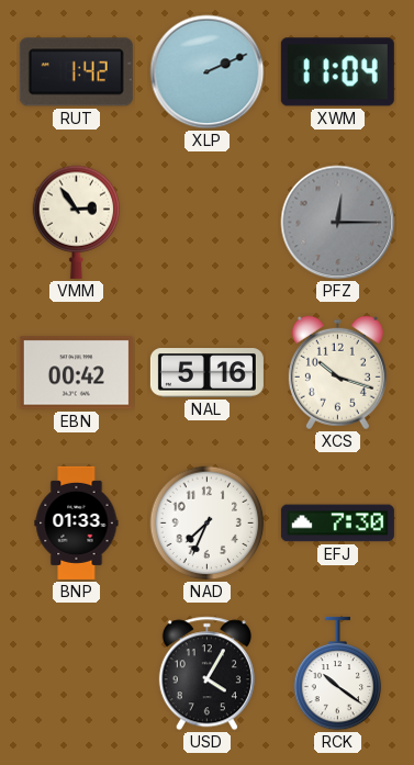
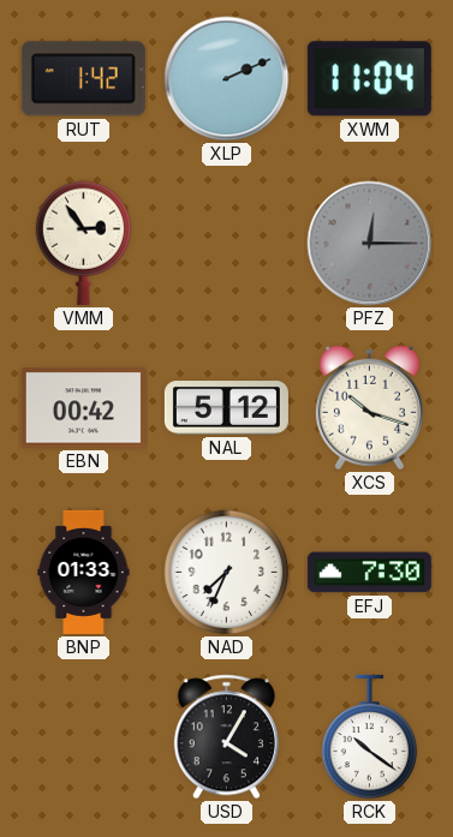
NAL: 5:16 -> 5:12
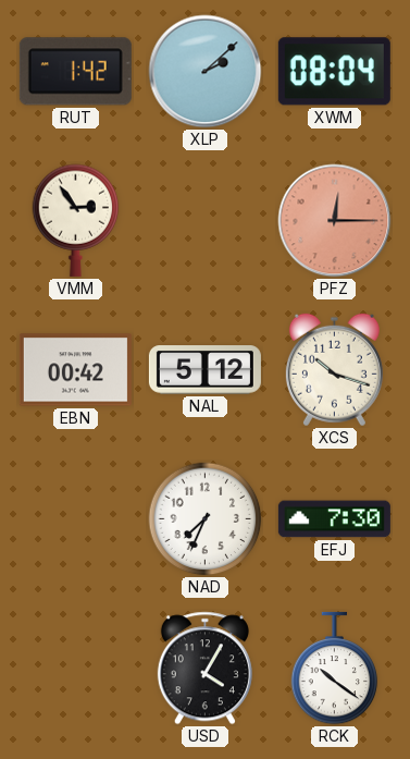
XLP: 2:11 -> 2:08
XWM: 11:04 -> 08:04
PFZ dial: grey -> salmon
BNP: 01:33 -> none
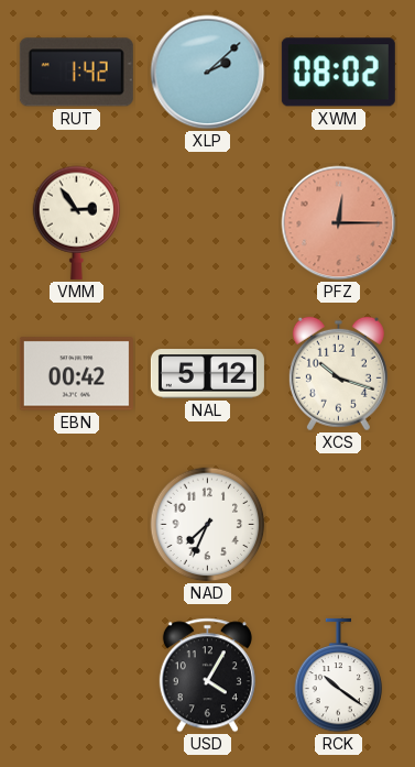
XWM: 08:04 -> 08:02
EFJ: 7:30 -> none
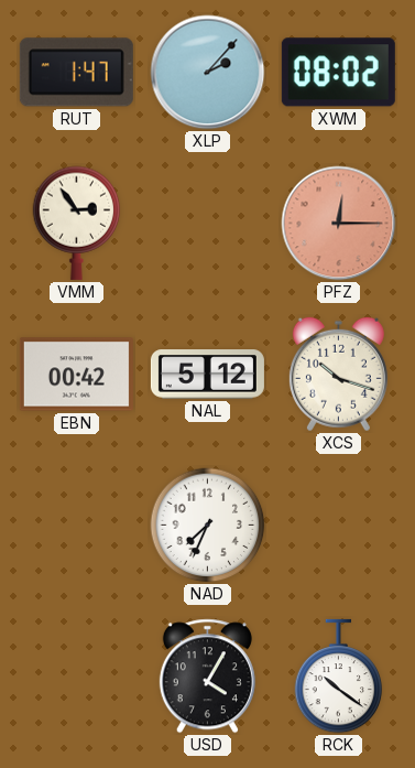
RUT: 1:42 -> 1:47
XLP: 2:08 -> 2:07
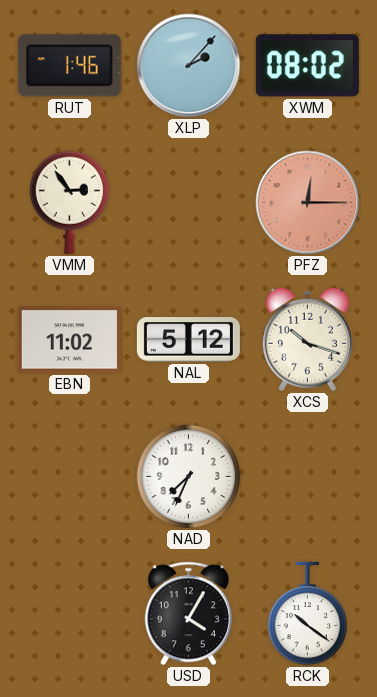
RUT: 1:47 -> 1:46
EBN: 00:42 -> 11:02
